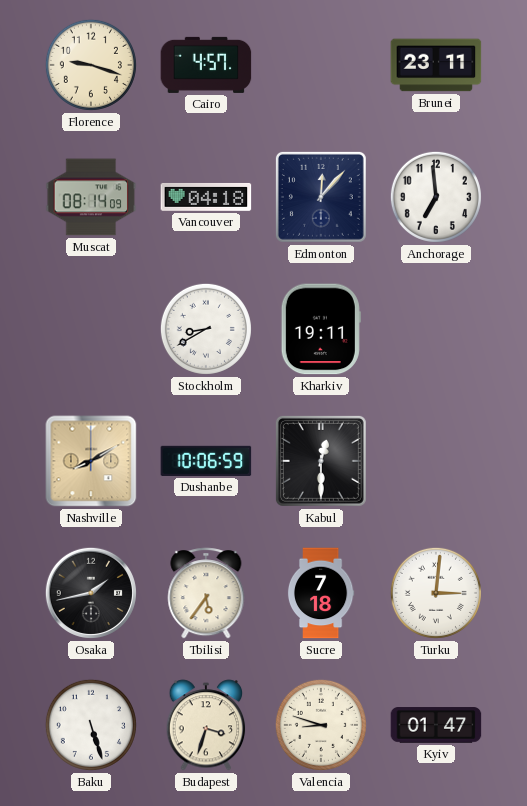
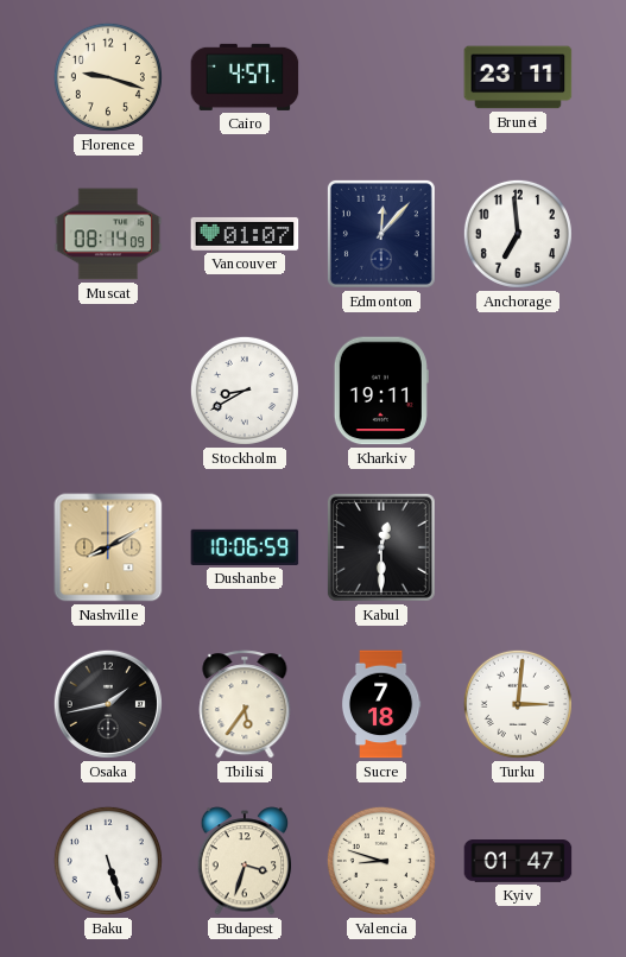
Vancouver: 04:18 -> 01:07
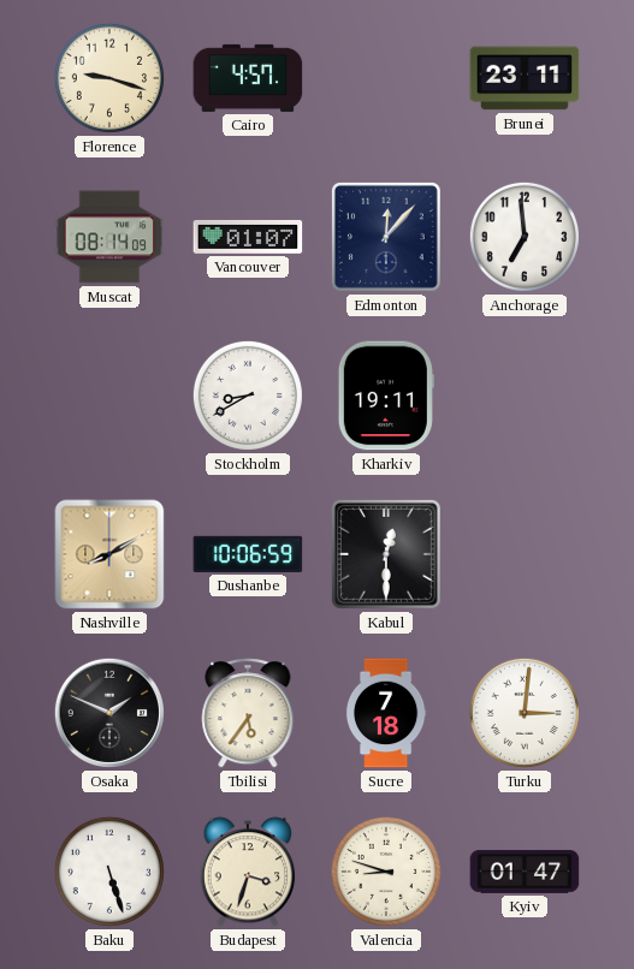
Osaka: 1:43 -> 1:49
